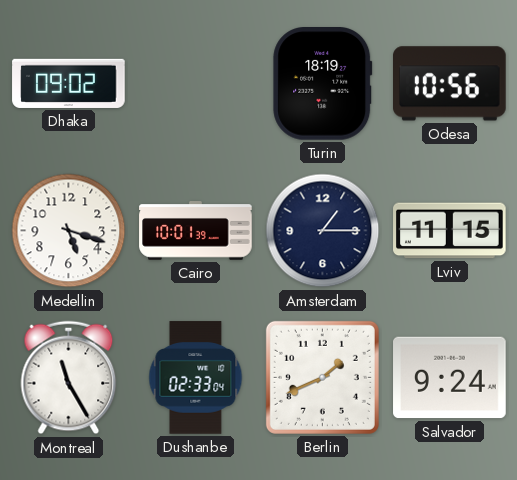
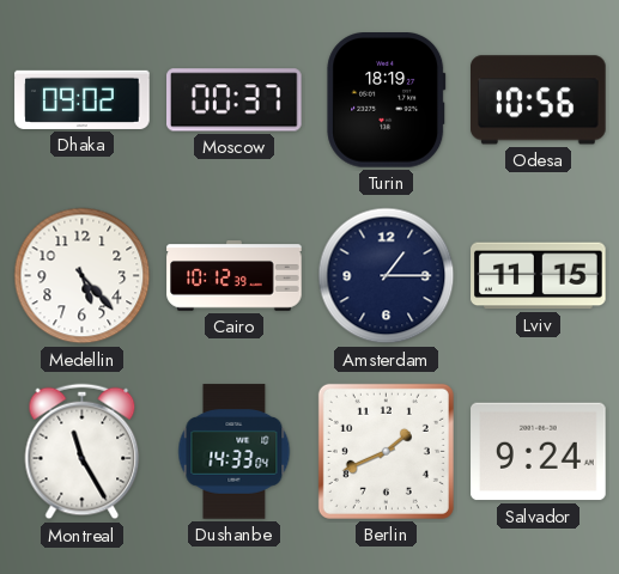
Moscow: none -> 00:37
Medellin: 5:18 -> 5:23
Cairo: 10:01 -> 10:12
Dushanbe: 02:33 -> 14:33
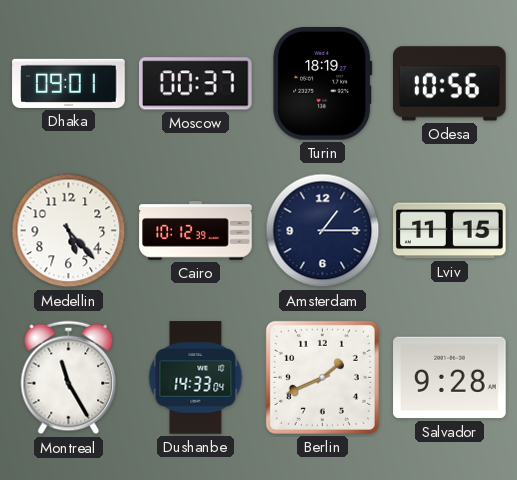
Dhaka: 09:02 -> 09:01
Salvador: 9:24 -> 9:28
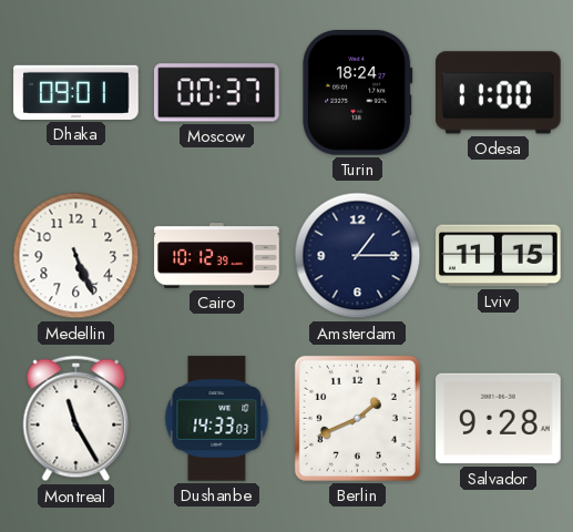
Turin: 18:19 -> 18:24
Odesa: 10:56 -> 11:00
Medellin: 5:23 -> 5:26
Dushanbe: 14:33:04 -> 14:33:03
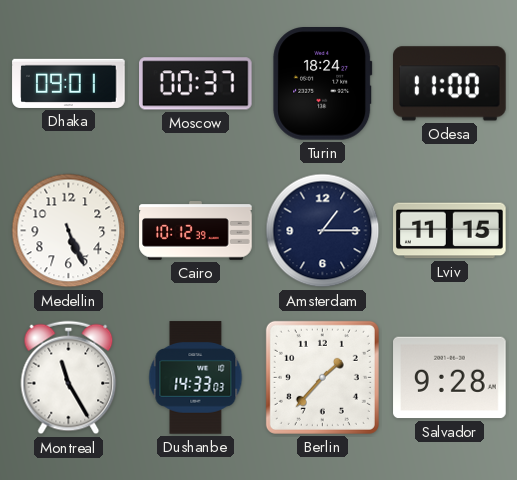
Berlin: 1:41 -> 1:37
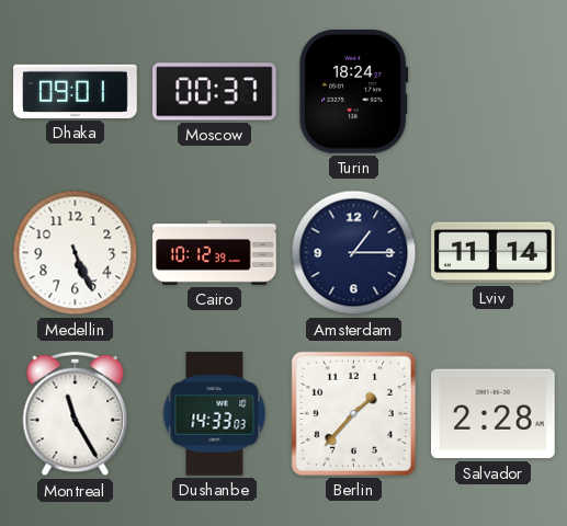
Odesa: 11:00 -> none
Lviv: 11:15 -> 11:14
Salvador: 9:28 -> 2:28
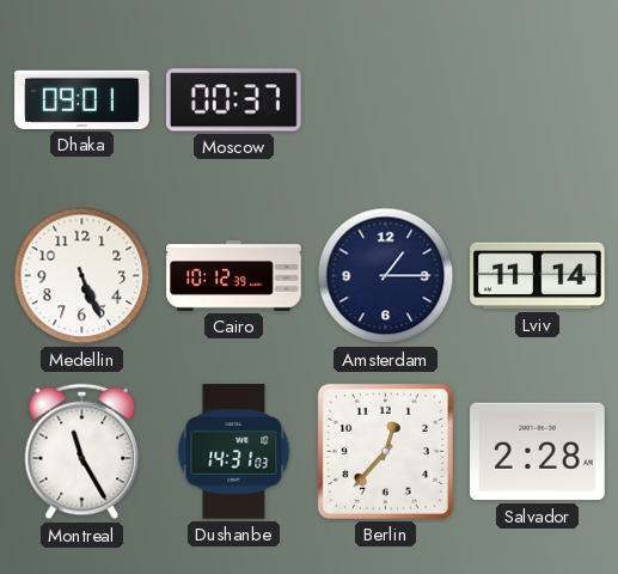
Turin: 18:24 -> none
Dushanbe: 14:33 -> 14:31
Berlin: 1:37 -> 12:37
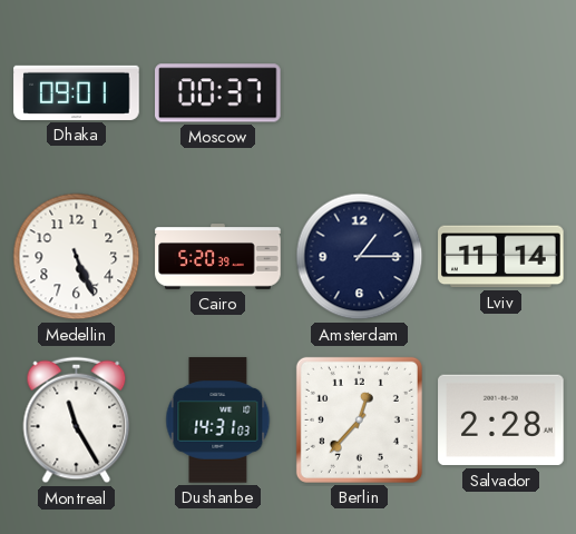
Cairo: 10:12 -> 5:20
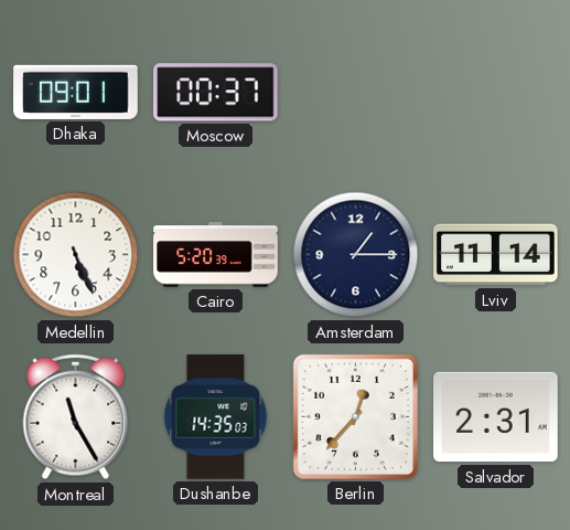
Dushanbe: 14:31 -> 14:35
Salvador: 2:28 -> 2:31
